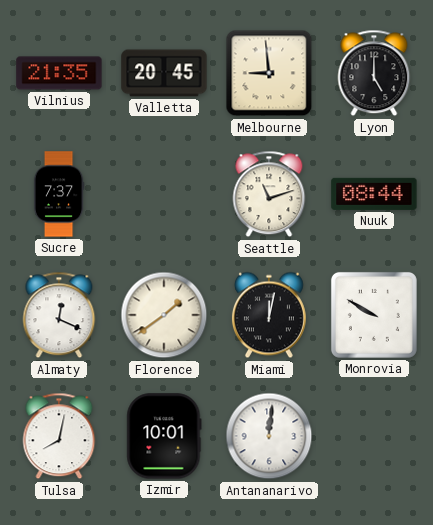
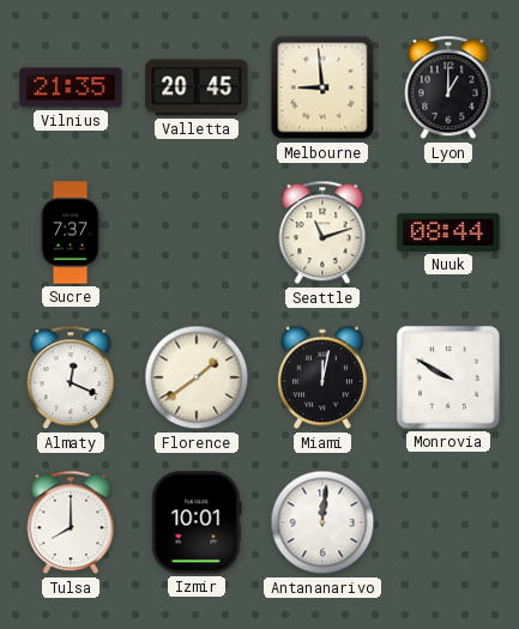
Lyon: 5:00 -> 1:00
Tulsa: 8:02 -> 8:00
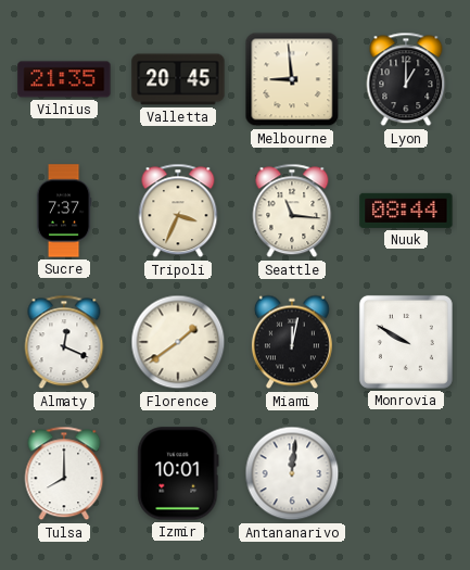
Tripoli: none -> 3:34
Seattle: 11:12 -> 11:16
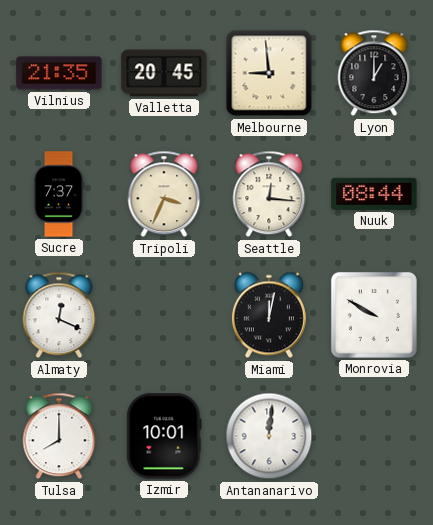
Seattle: 11:16 -> 12:16
Florence: 1:39 -> none
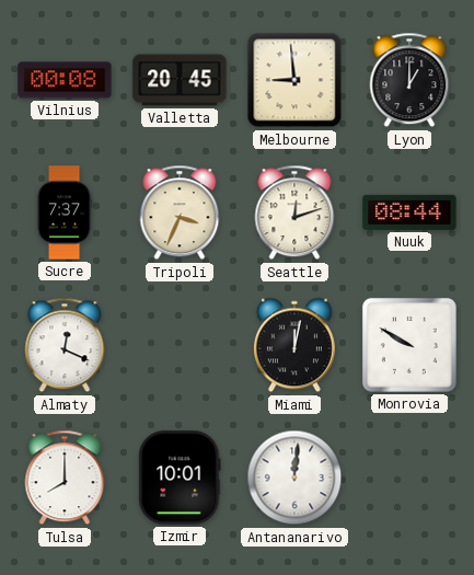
Vilnius: 21:35 -> 00:08
Seattle: 12:16 -> 12:12
